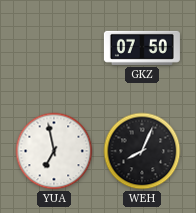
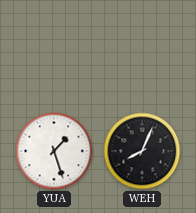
GKZ: 07:50 -> none
YUA: 6:58 -> 1:27
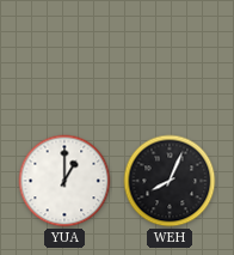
YUA: 1:27 -> 1:00
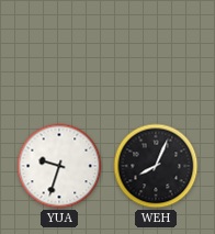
YUA: 1:00 -> 9:33
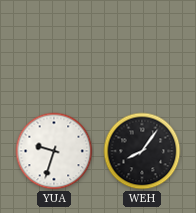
WEH: 8:04 -> 8:06
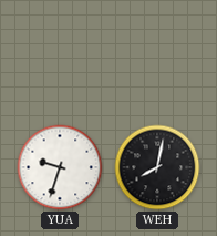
WEH: 8:06 -> 8:02
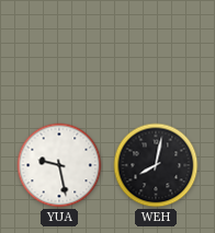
YUA: 9:33 -> 9:28
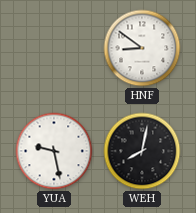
HNF: none -> 8:51
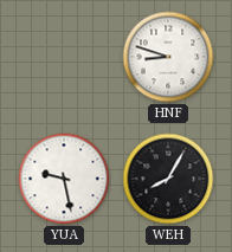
HNF: 8:51 -> 8:48
WEH: 8:02 -> 8:05
